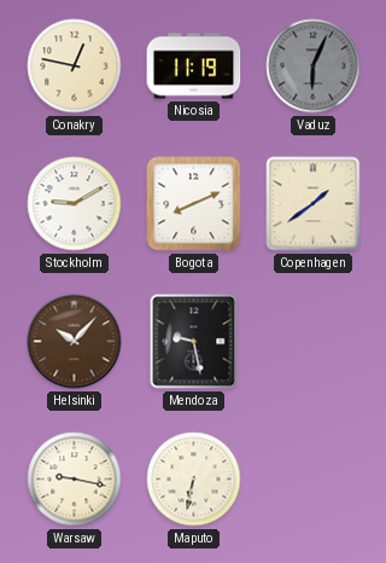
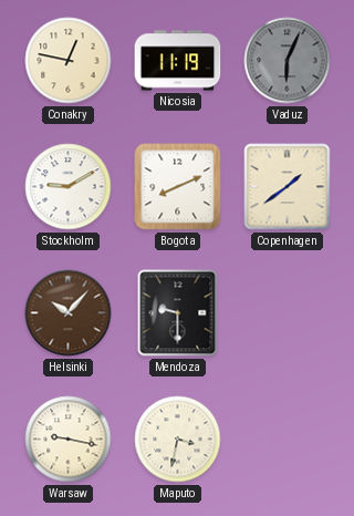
Mendoza: 9:28 -> 9:30
Maputo: 6:32 -> 3:32
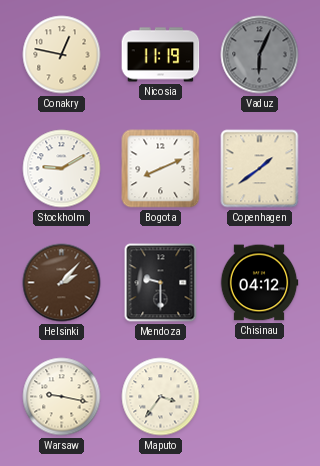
Helsinki: 10:07 -> 2:07
Chisinau: none -> 04:12
Maputo: 3:32 -> 3:36
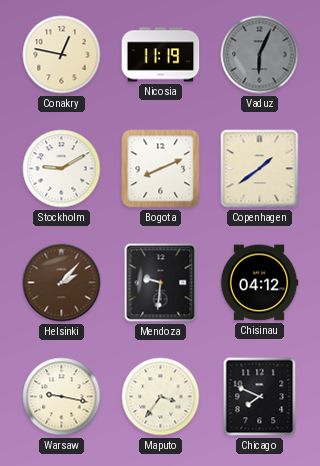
Mendoza: 9:30 -> 9:31
Chicago: none -> 7:49
